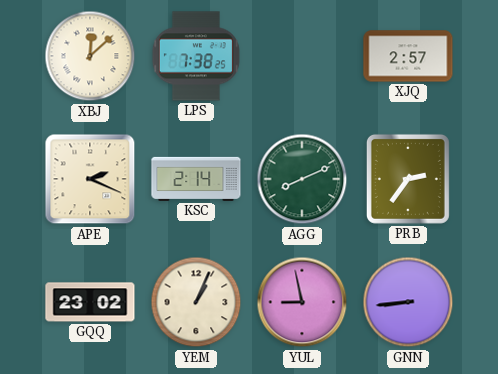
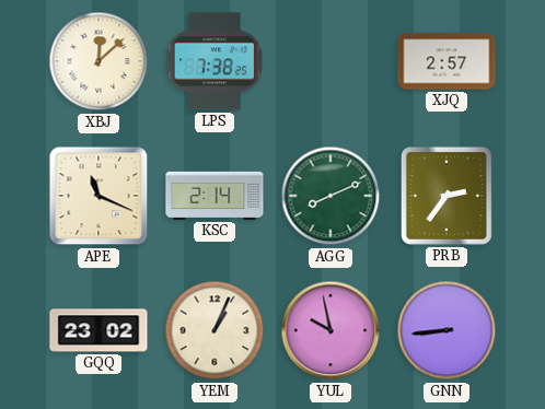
APE: 2:19 -> 11:19
YUL: 8:58 -> 9:58
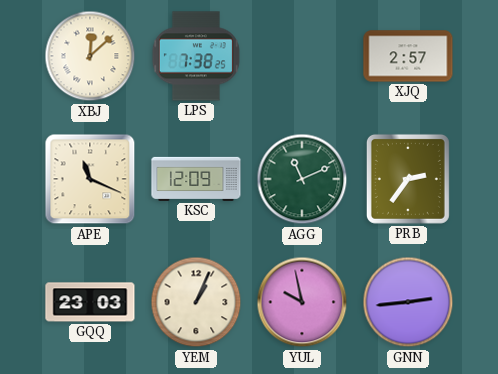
KSC: 2:14 -> 12:09
AGG: 8:11 -> 11:11
GQQ: 23:02 -> 23:03
GNN: 8:44 -> 2:44
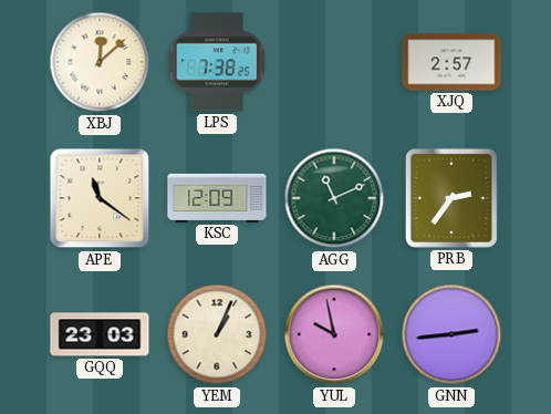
APE: 11:19 -> 11:21
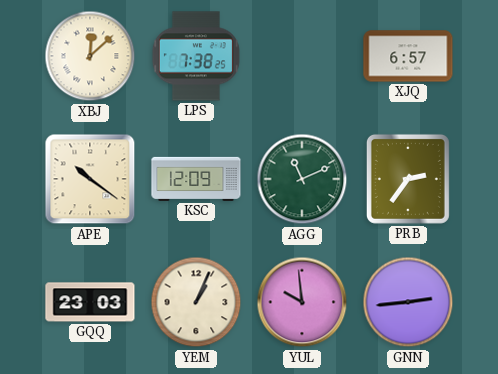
XJQ: 2:57 -> 6:57
APE: 11:21 -> 10:21
YUL: 9:58 -> 9:59
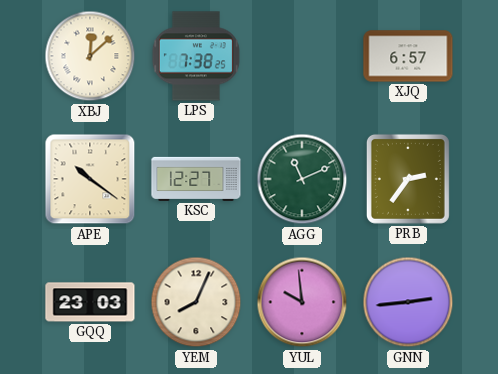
KSC: 12:09 -> 12:27
YEM: 1:04 -> 8:04
